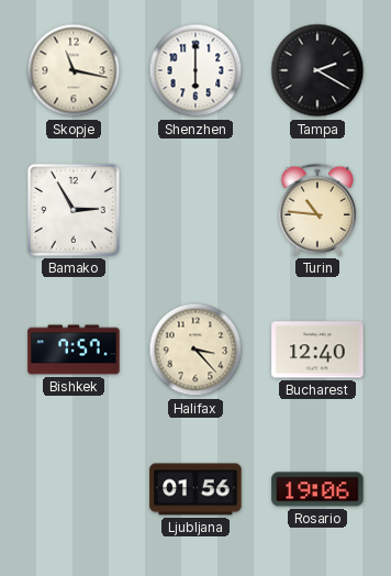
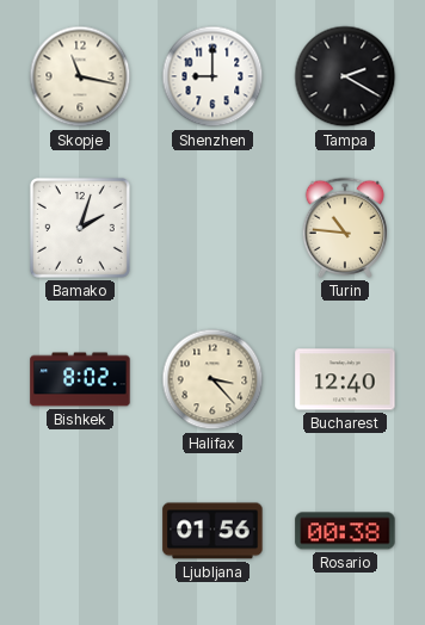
Shenzhen: 6:00 -> 9:00
Bamako: 2:55 -> 2:03
Bishkek: 7:57 -> 8:02
Rosario: 19:06 -> 00:38
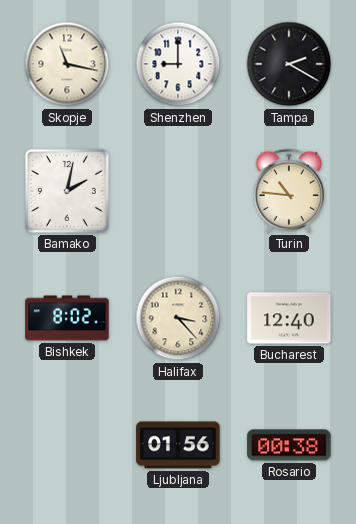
Bamako: 2:03 -> 2:02
